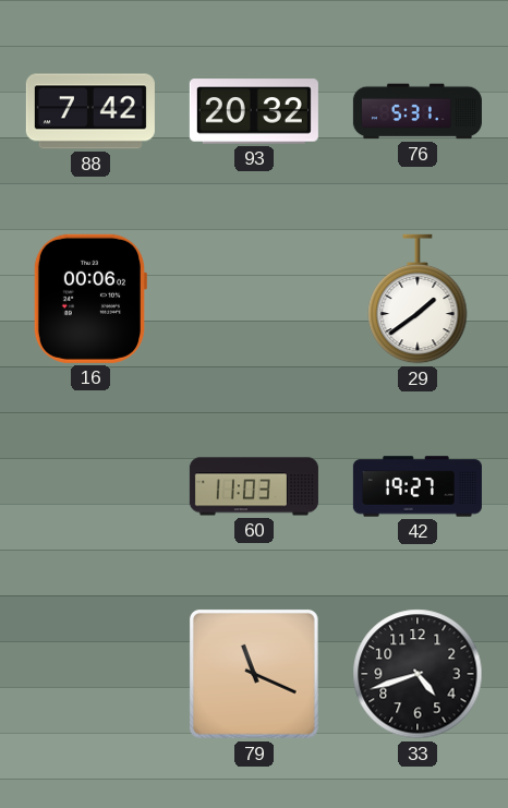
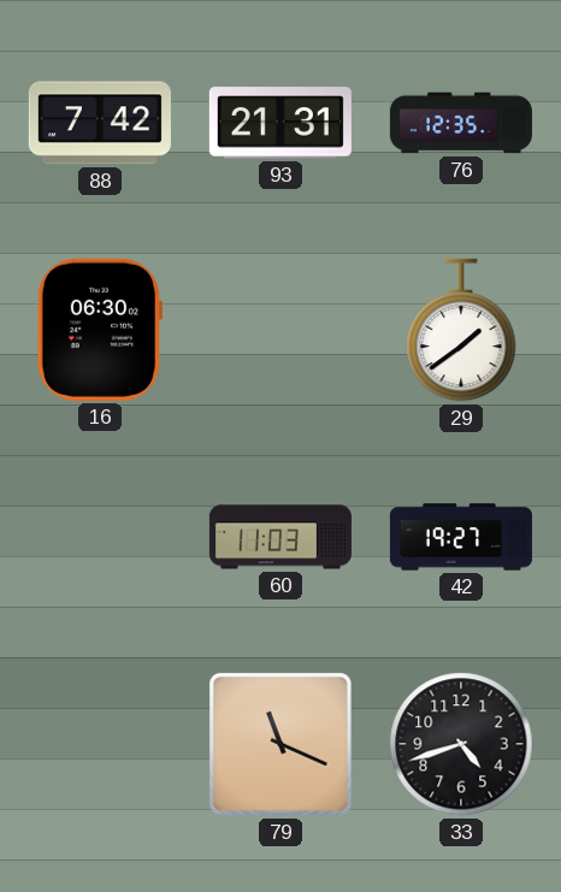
93: 20:32 -> 21:31
76: 5:31 -> 12:35
16: 00:06 -> 06:30
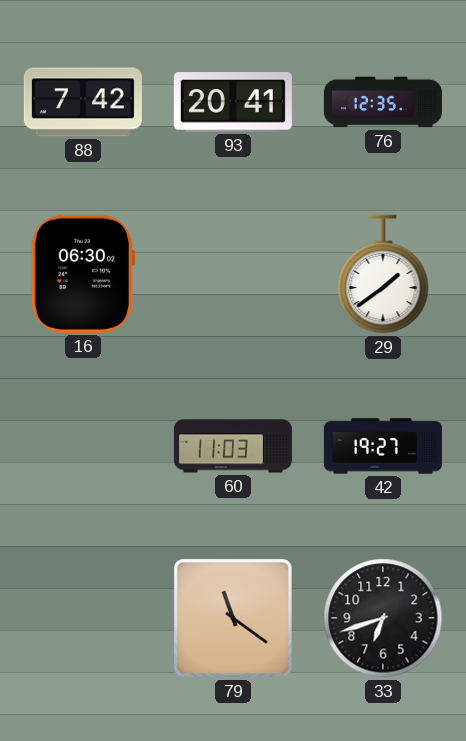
93: 21:31 -> 20:41
79: 11:19 -> 11:21
33: 4:42 -> 6:42
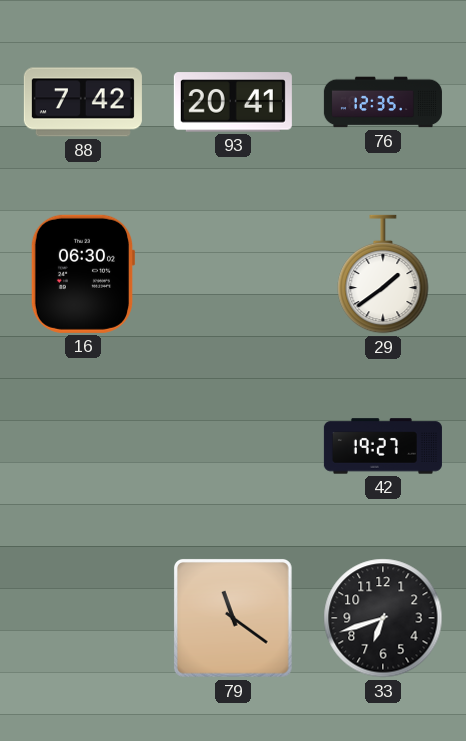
60: 11:03 -> none
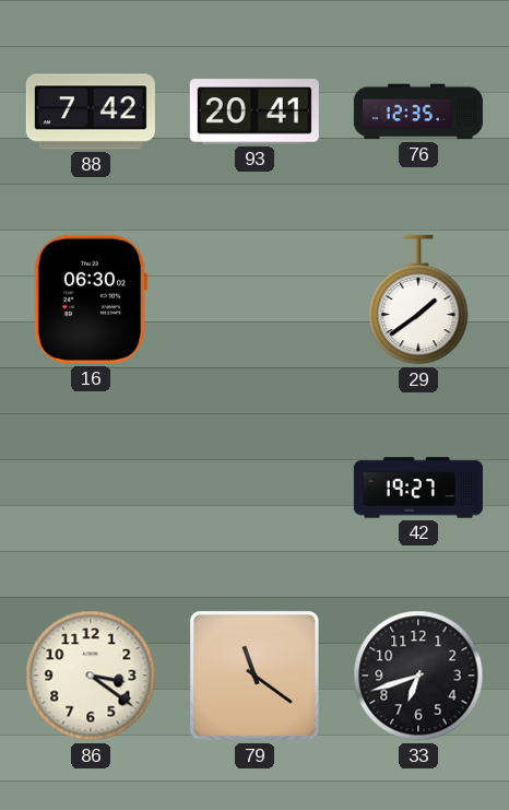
86: none -> 3:21
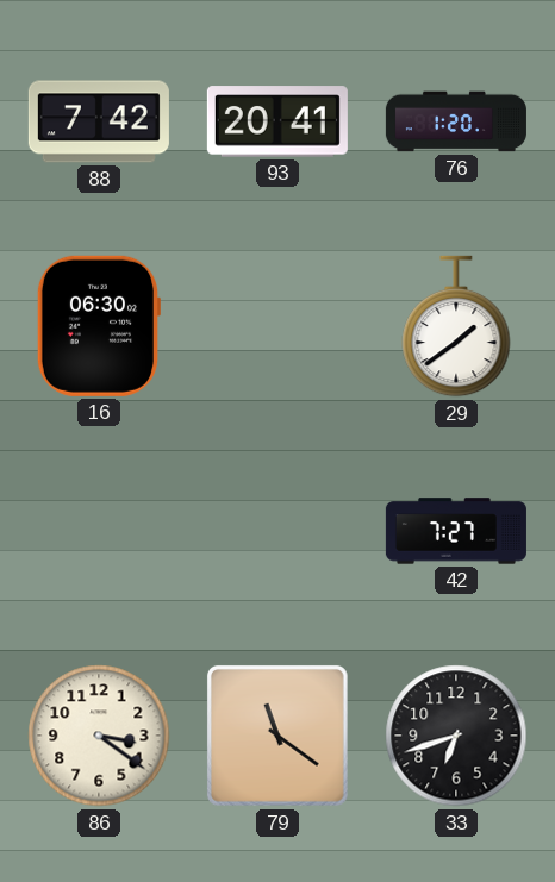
76: 12:35 -> 1:20
42: 19:27 -> 7:27
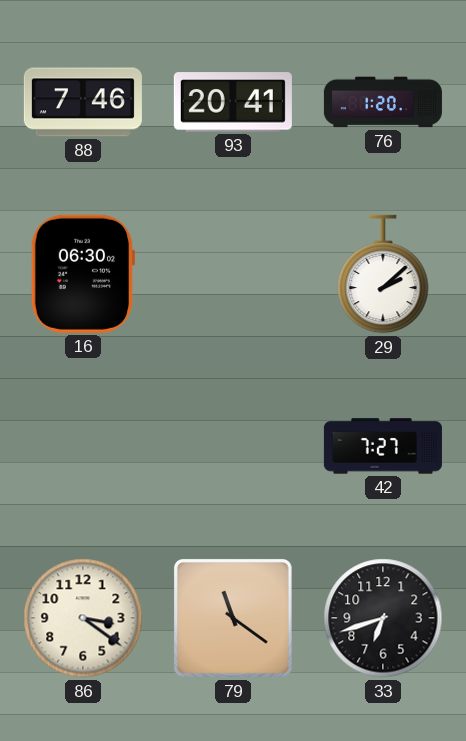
88: 7:42 -> 7:46
29: 1:39 -> 2:08
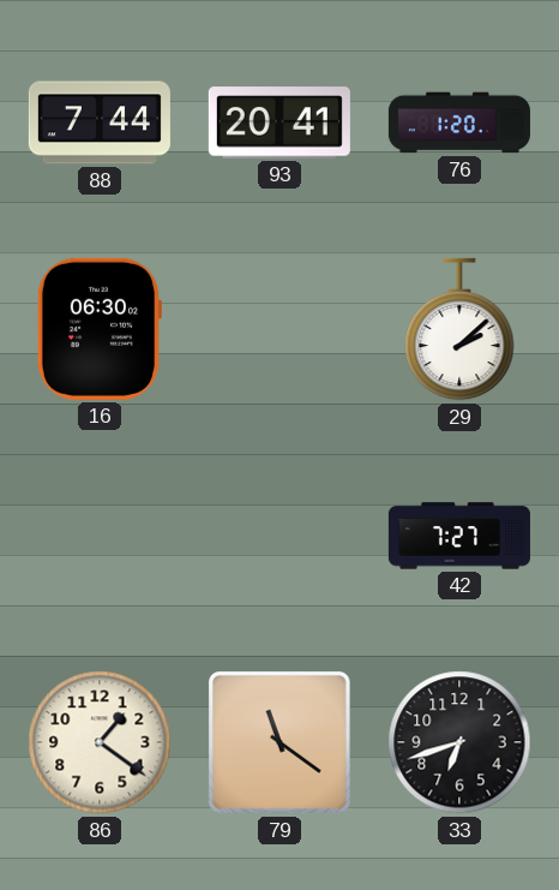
88: 7:46 -> 7:44
86: 3:21 -> 1:21
